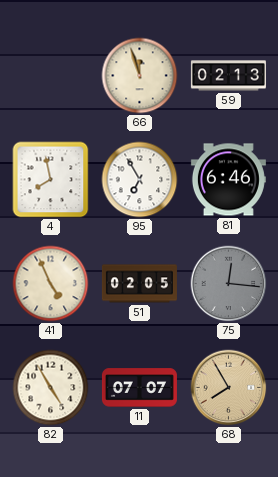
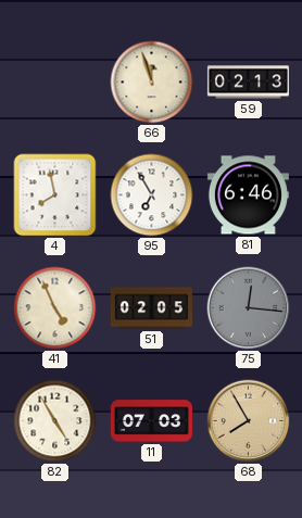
11: 07:07 -> 07:03
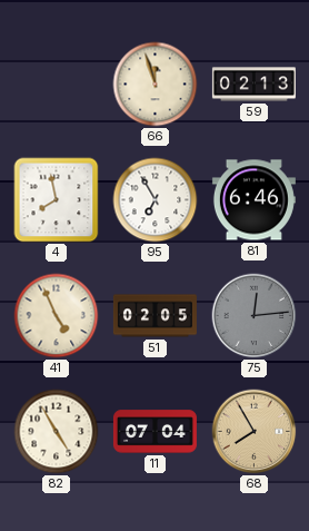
75: 12:16 -> 12:14
11: 07:03 -> 07:04
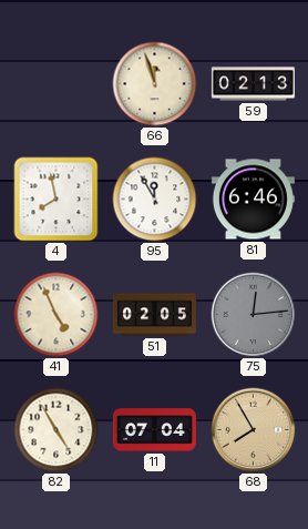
95: 6:55 -> 11:55
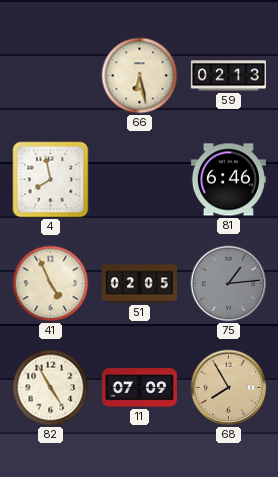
66: 11:57 -> 6:28
95: 11:55 -> none
75: 12:14 -> 1:14
11: 07:04 -> 07:09
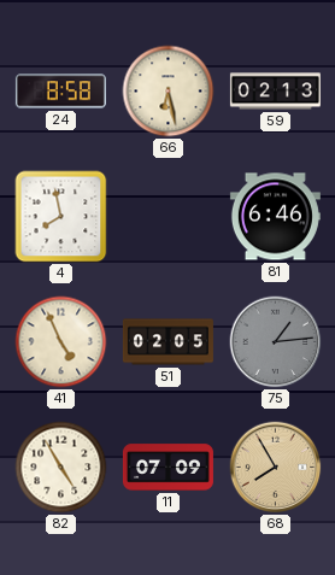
24: none -> 8:58
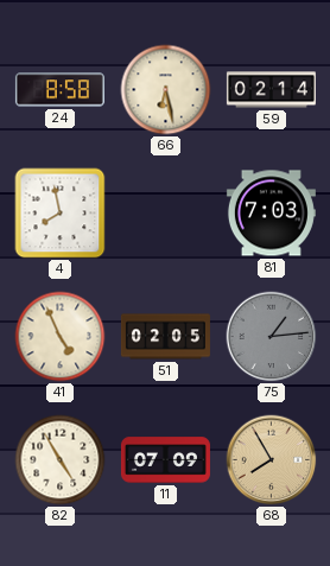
59: 02:13 -> 02:14
81: 6:46 -> 7:03
